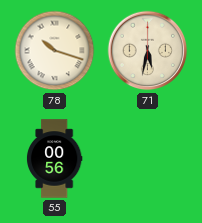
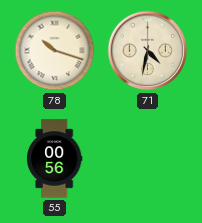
71: 5:32 -> 4:32
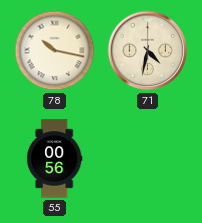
78: 10:18 -> 10:17
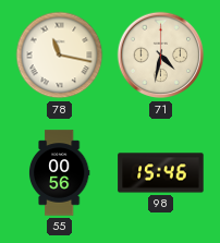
78: 10:17 -> 11:17
98: none -> 15:46
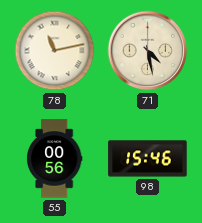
78: 11:17 -> 11:13
71: 4:32 -> 4:28
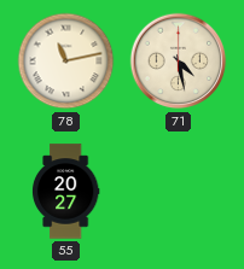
55: 00:56 -> 20:27
98: 15:46 -> none
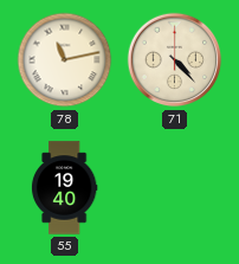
71: 4:28 -> 4:23
55: 20:27 -> 19:40
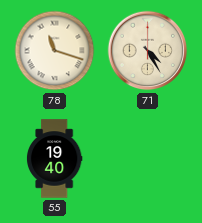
78: 11:13 -> 11:18
71: 4:23 -> 4:25
